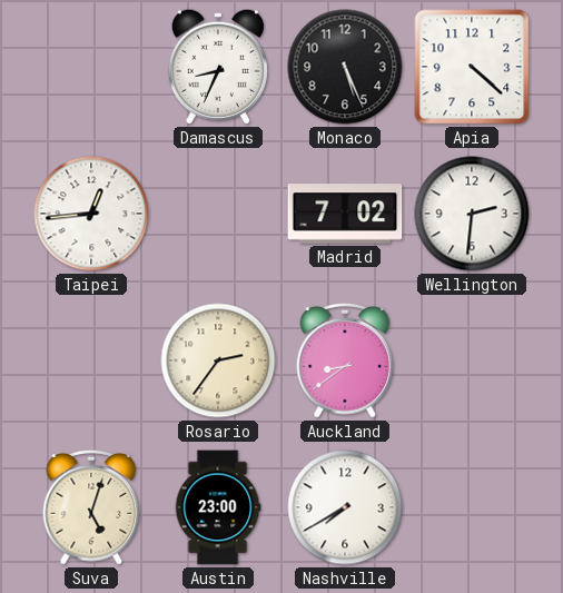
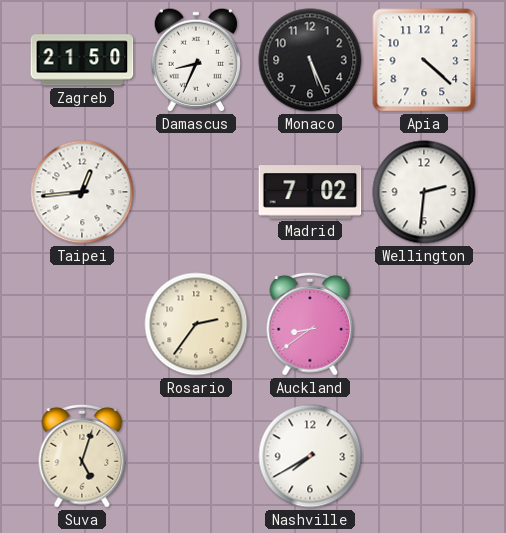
Zagreb: none -> 21:50
Austin: 23:00 -> none
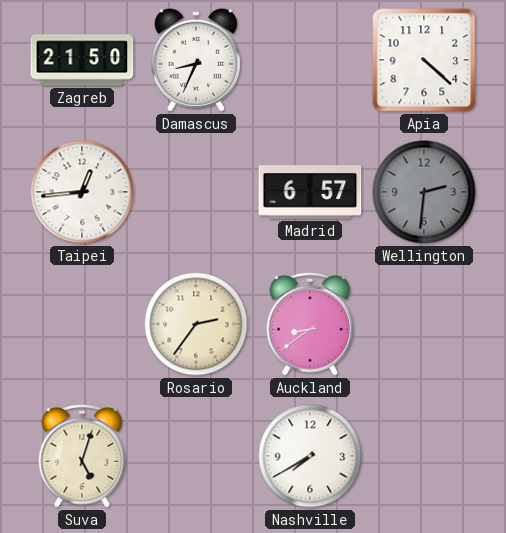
Monaco: 5:26 -> none
Madrid: 7:02 -> 6:57
Wellington dial: white -> grey
